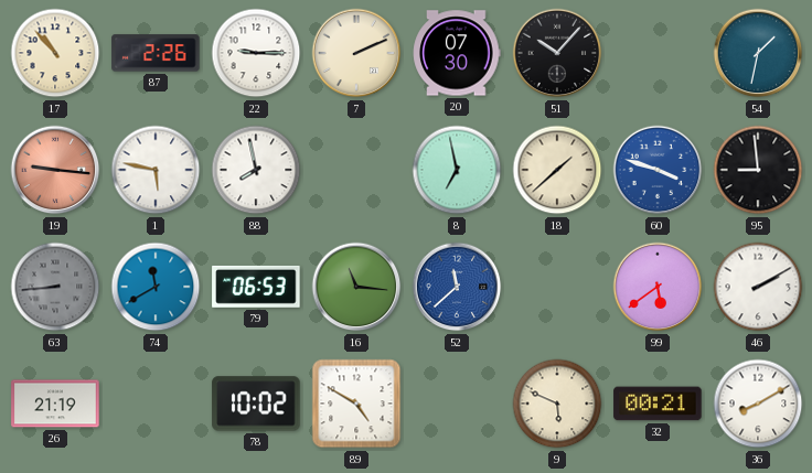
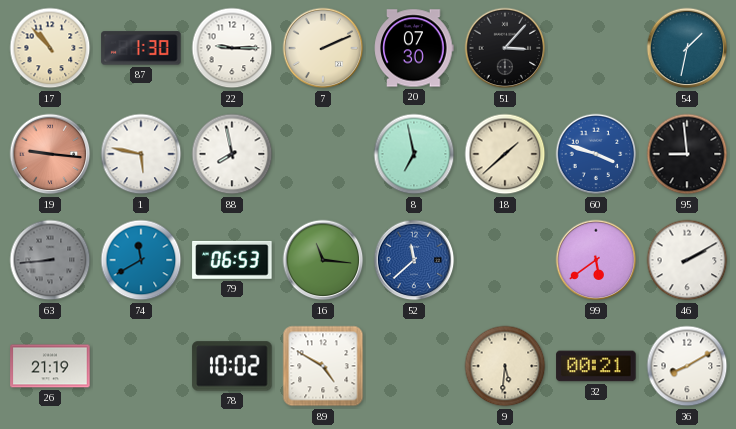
87: 2:26 -> 1:30
51: 10:07 -> 3:07
9: 5:49 -> 5:31
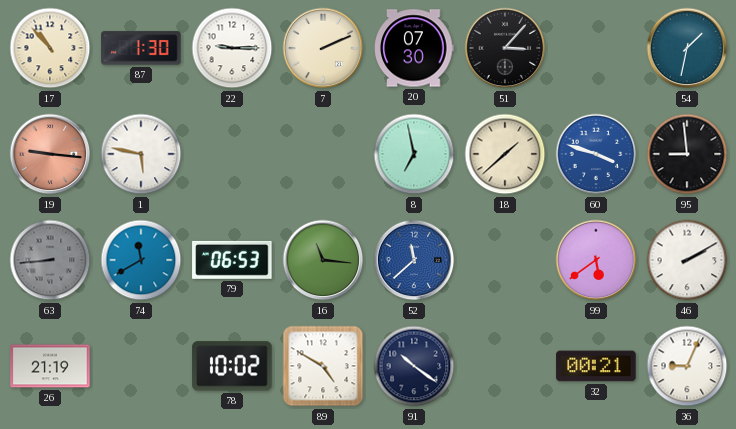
88: 7:58 -> none
91: none -> 10:21
9: 5:31 -> none
36: 8:10 -> 9:04
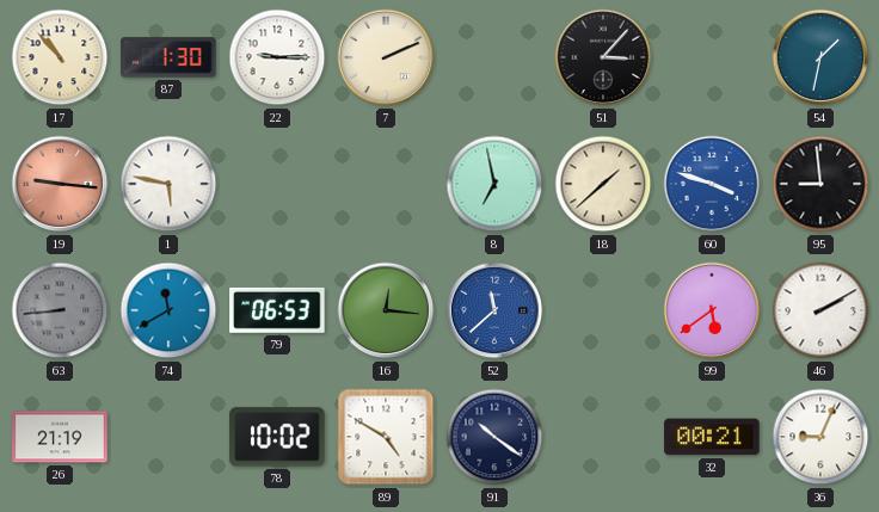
20: 07:30 -> none
16: 11:16 -> 12:16
